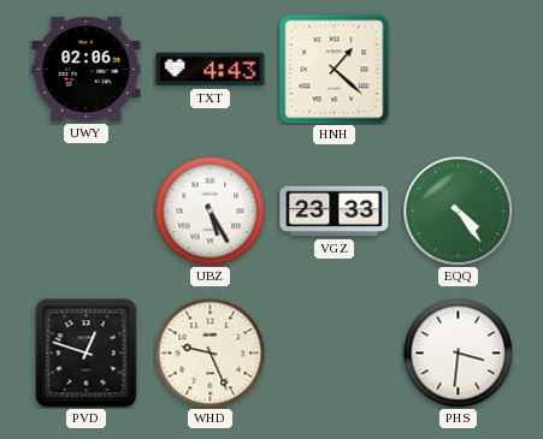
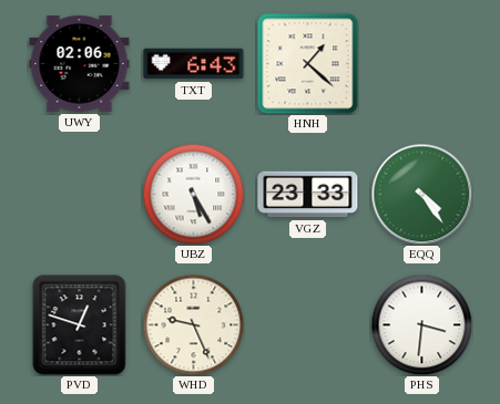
TXT: 4:43 -> 6:43
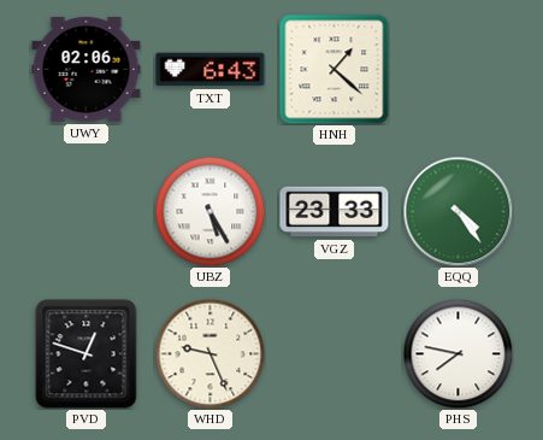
PHS: 3:31 -> 7:47
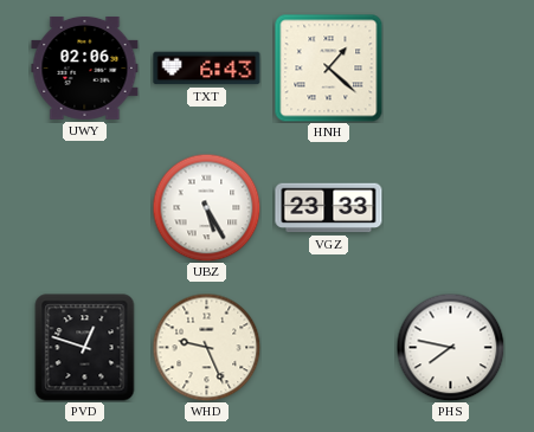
EQQ: 4:24 -> none
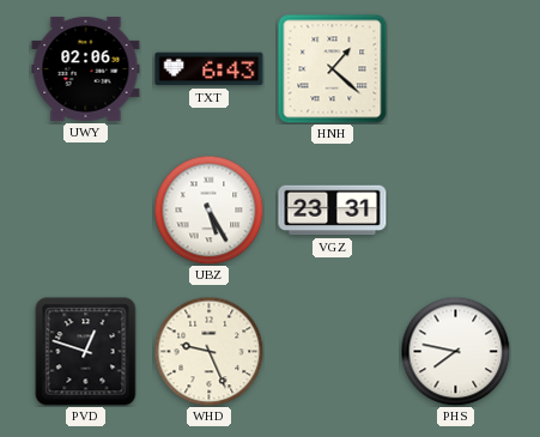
VGZ: 23:33 -> 23:31
